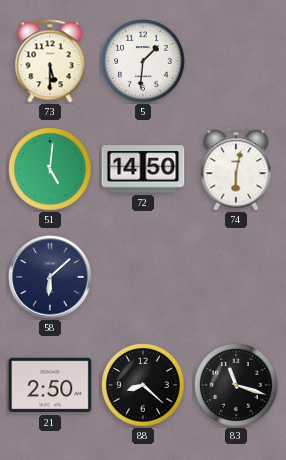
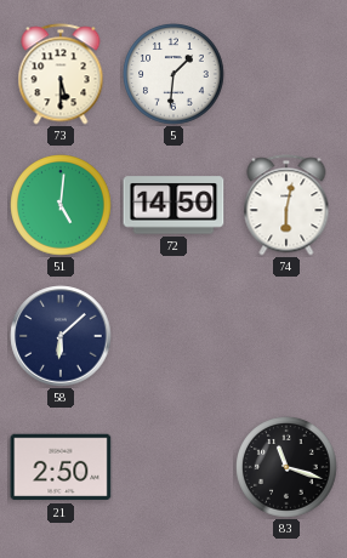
88: 8:22 -> none
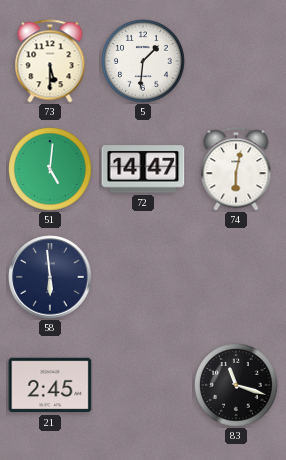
72: 14:50 -> 14:47
58: 6:08 -> 5:59
21: 2:50 -> 2:45
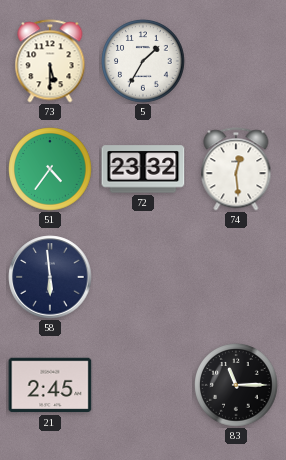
5: 1:31 -> 1:35
51: 5:01 -> 4:36
72: 14:47 -> 23:32
74: 6:02 -> 12:29
83: 11:18 -> 11:15
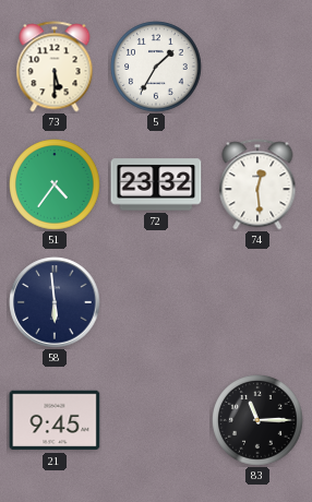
21: 2:45 -> 9:45
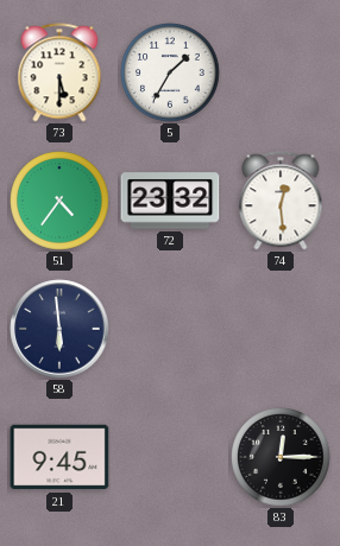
83: 11:15 -> 12:15
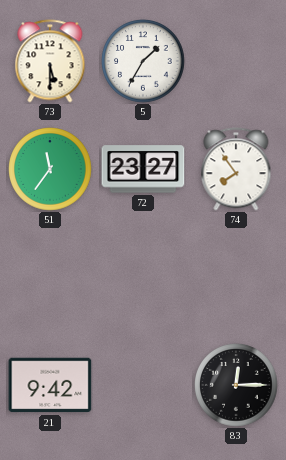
51: 4:36 -> 11:36
72: 23:32 -> 23:27
74: 12:29 -> 7:54
58: 5:59 -> none
21: 9:45 -> 9:42
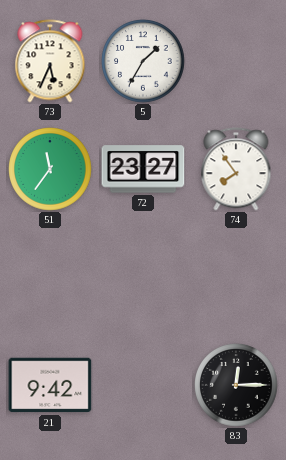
73: 5:30 -> 5:34
